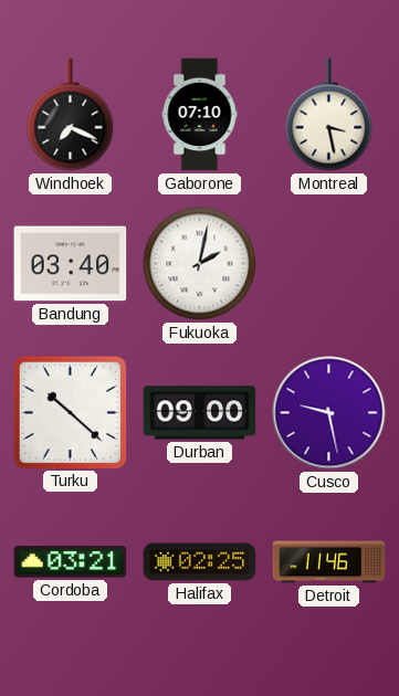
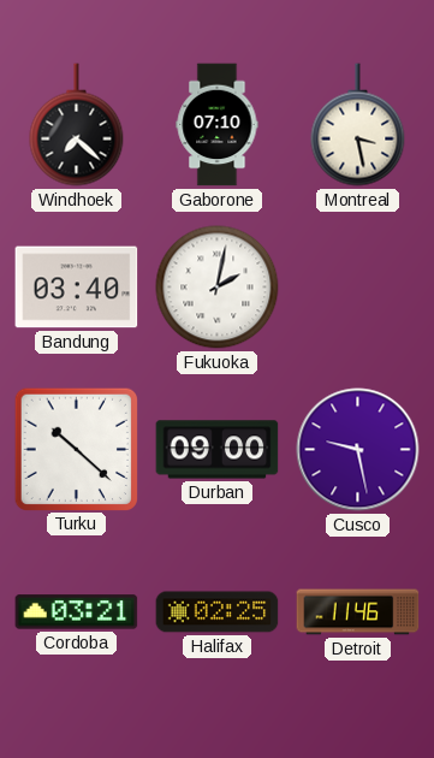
Windhoek: 7:19 -> 7:22
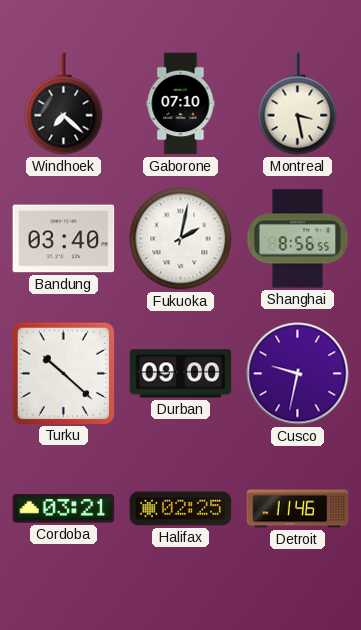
Shanghai: none -> 8:56
Cusco: 9:28 -> 9:32
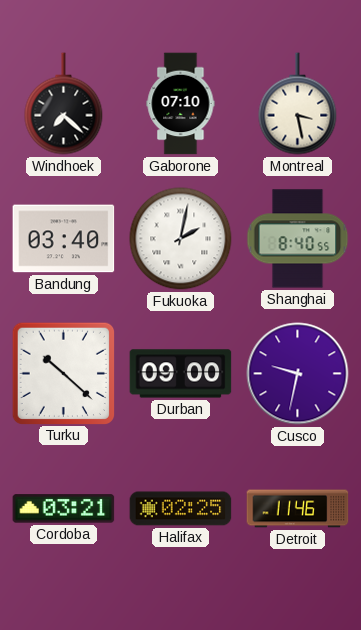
Shanghai: 8:56 -> 8:40
